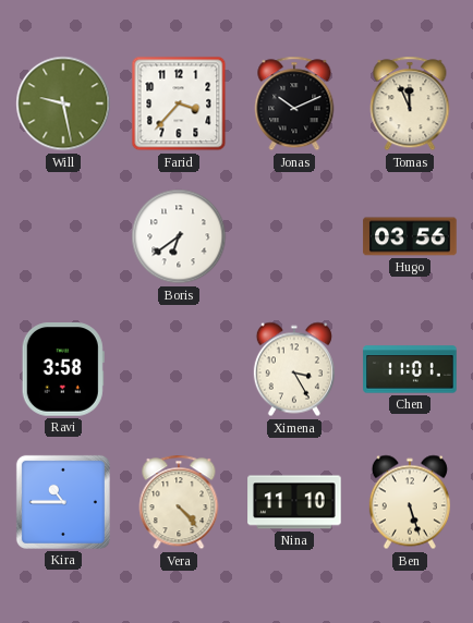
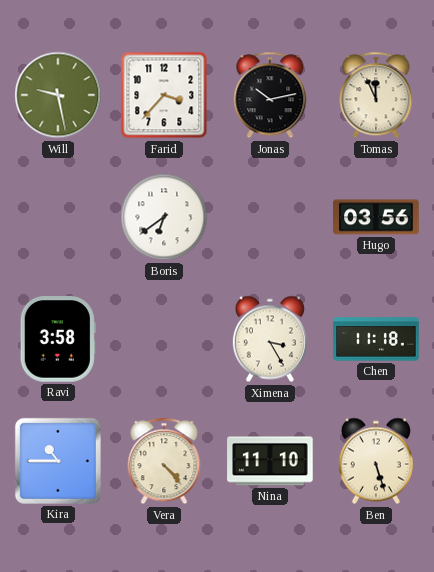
Jonas: 10:11 -> 10:13
Chen: 11:01 -> 11:18
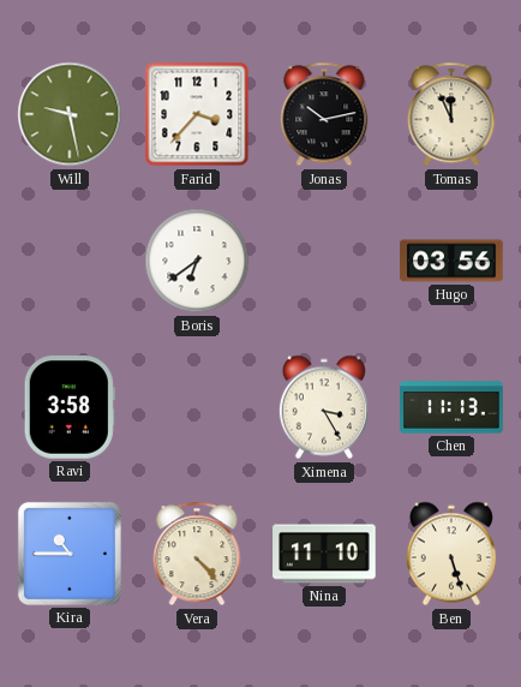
Chen: 11:18 -> 11:13
